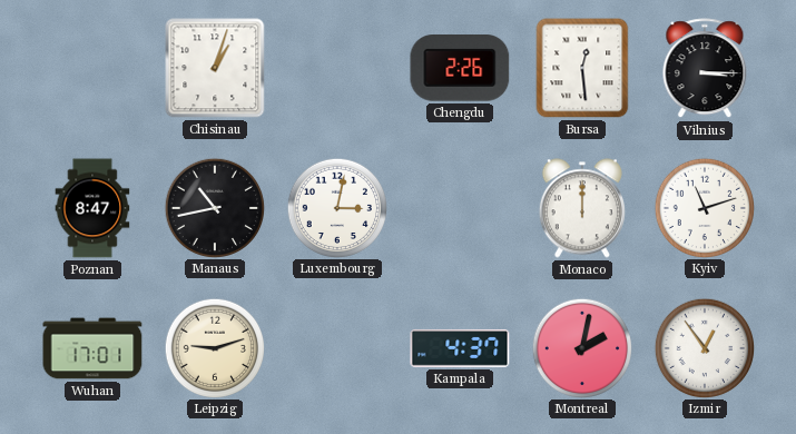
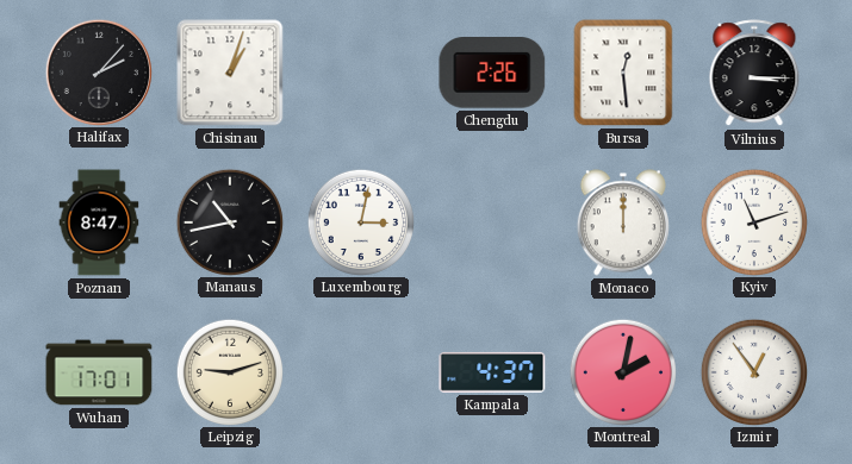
Halifax: none -> 2:07
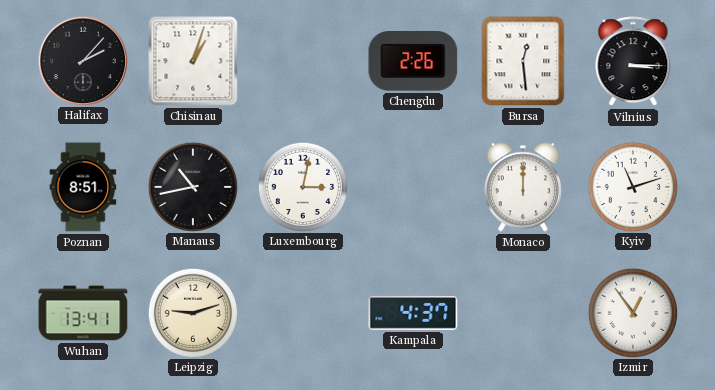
Poznan: 8:47 -> 8:51
Wuhan: 17:01 -> 13:41
Montreal: 2:02 -> none
